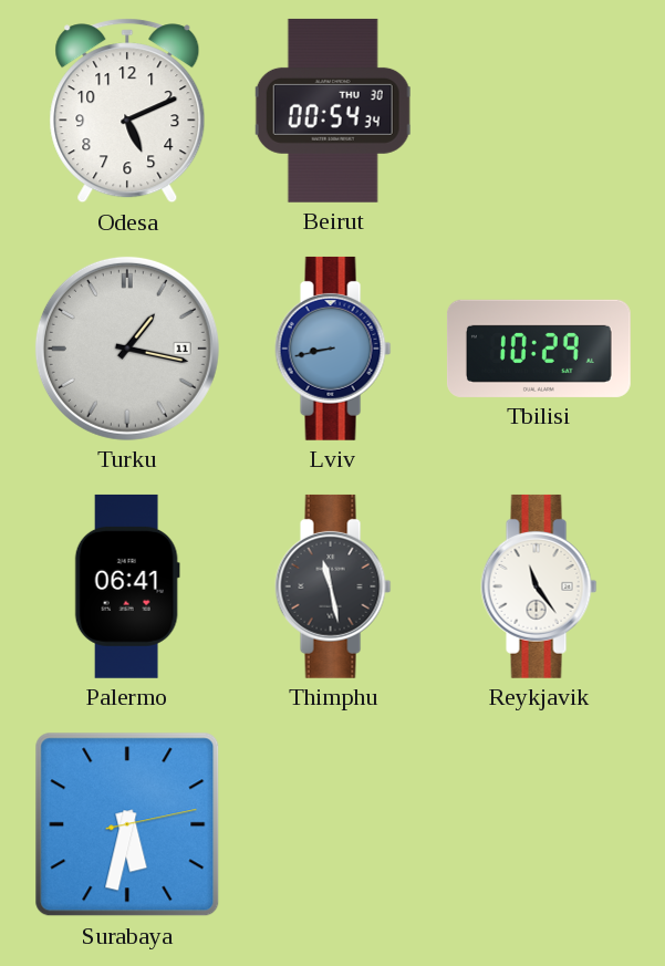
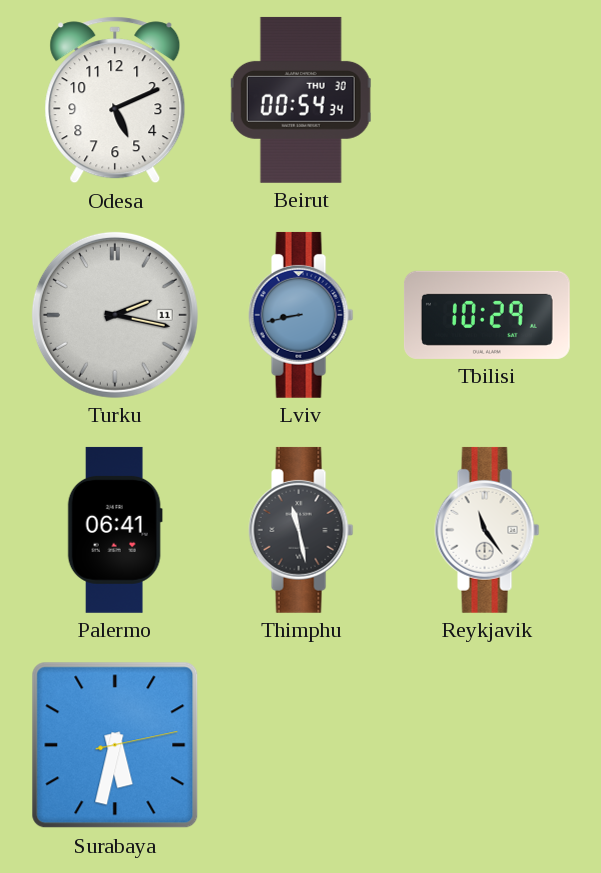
Turku: 1:17 -> 2:17
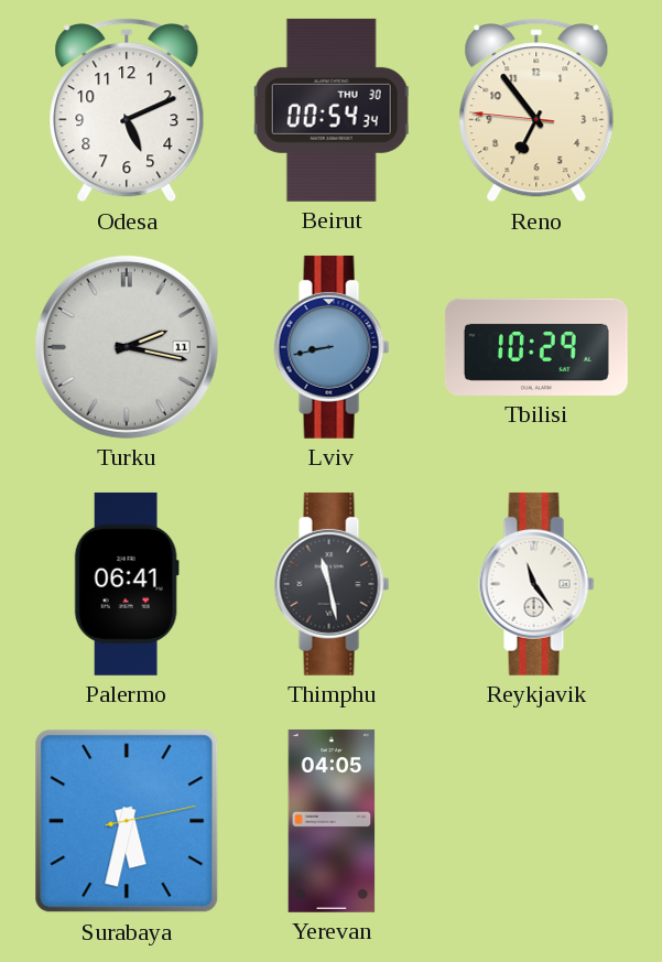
Reno: none -> 6:53
Yerevan: none -> 04:05
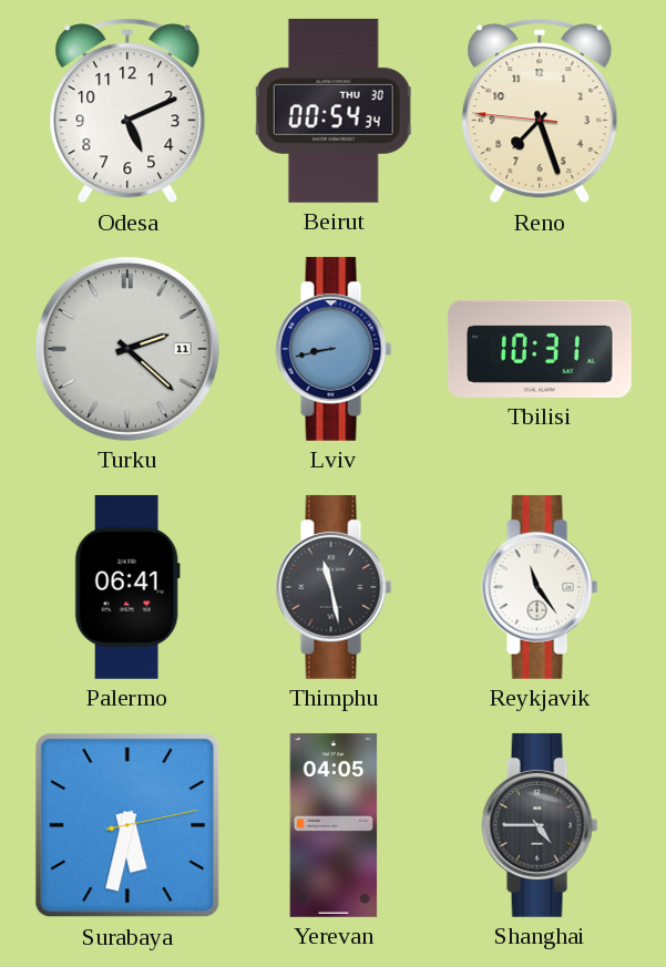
Reno: 6:53 -> 7:26
Turku: 2:17 -> 2:22
Tbilisi: 10:29 -> 10:31
Shanghai: none -> 4:45
